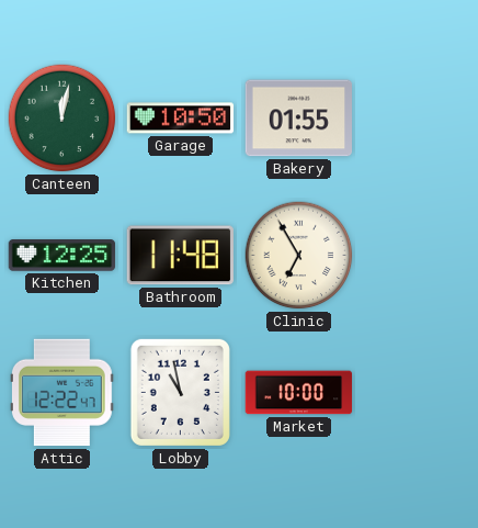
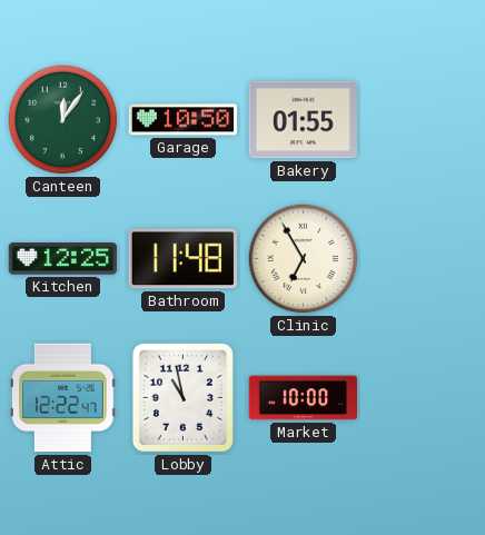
Canteen: 12:02 -> 12:06
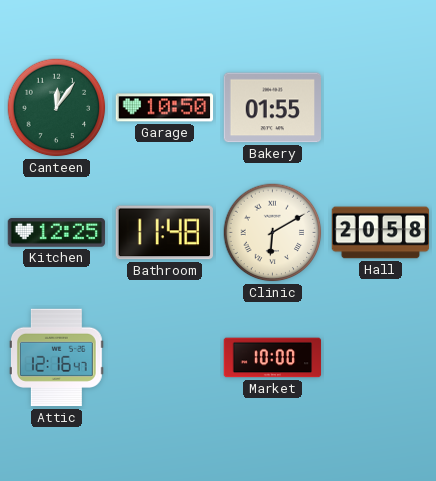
Clinic: 6:55 -> 6:10
Hall: none -> 20:58
Attic: 12:22 -> 12:16
Lobby: 10:58 -> none
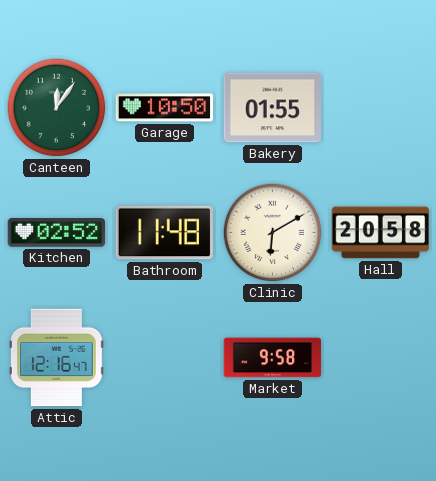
Kitchen: 12:25 -> 02:52
Market: 10:00 -> 9:58
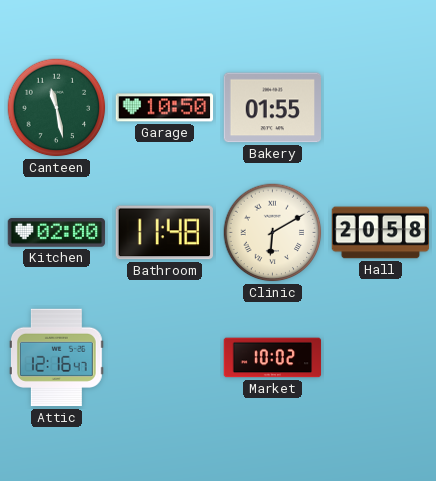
Canteen: 12:06 -> 11:28
Kitchen: 02:52 -> 02:00
Market: 9:58 -> 10:02
